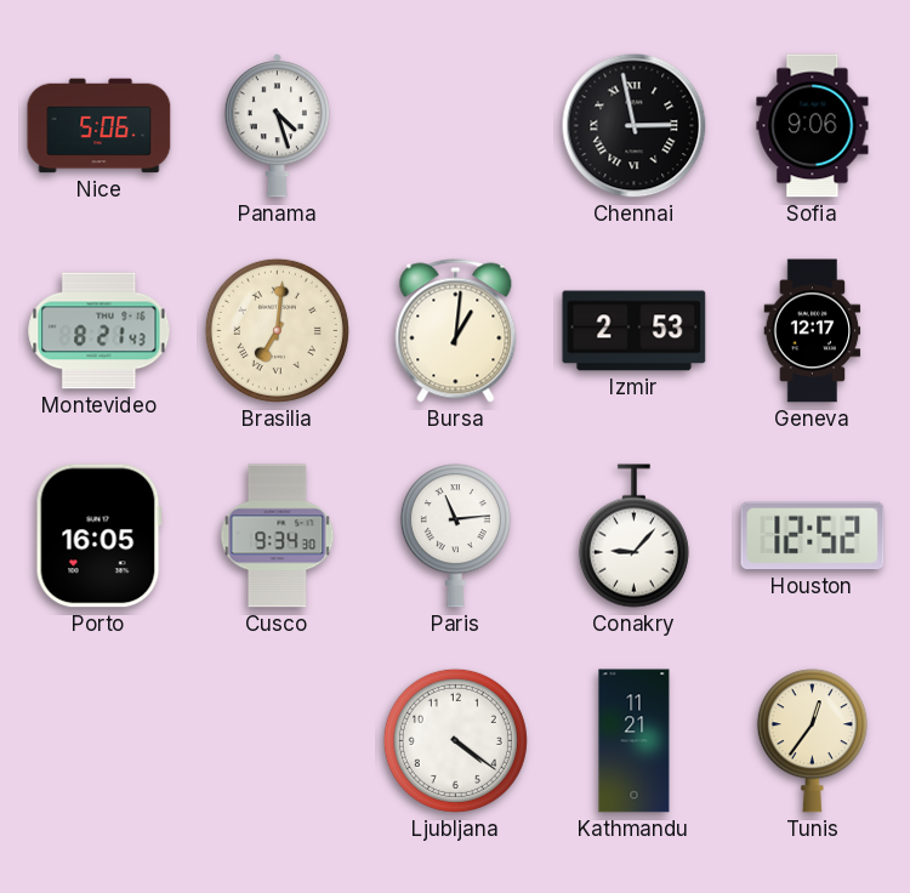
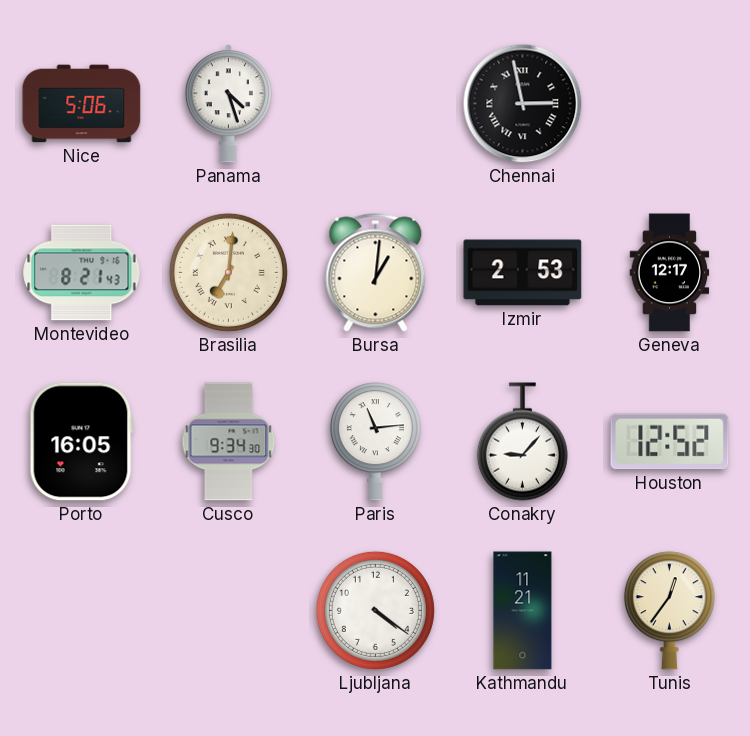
Sofia: 9:06 -> none
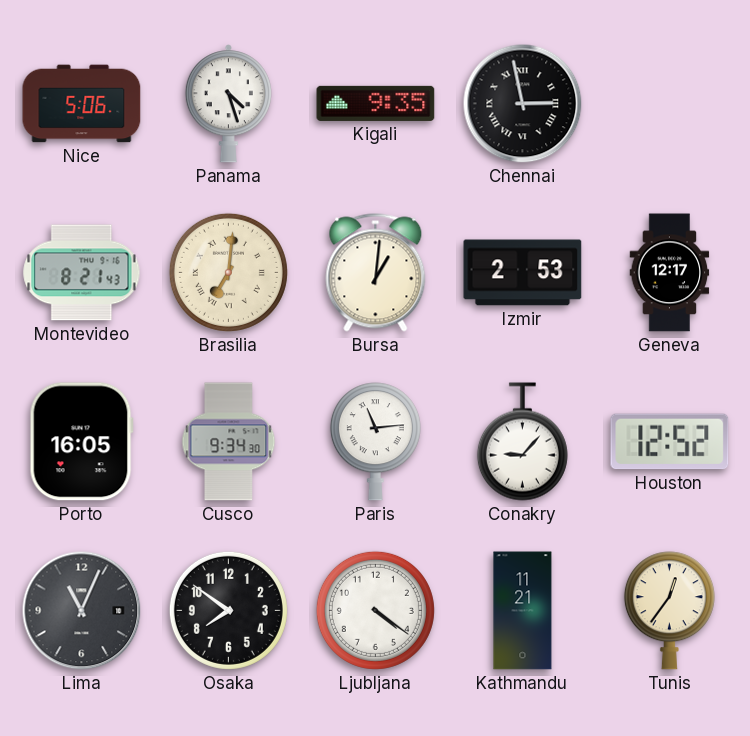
Kigali: none -> 9:35
Lima: none -> 11:04
Osaka: none -> 7:51
